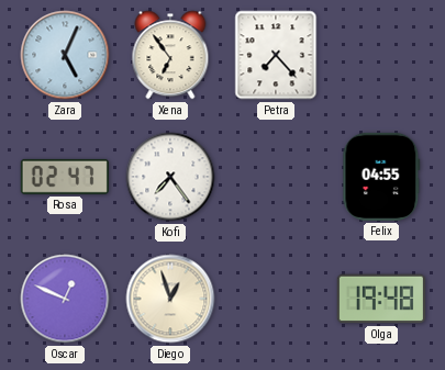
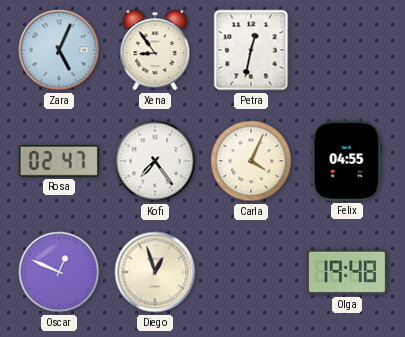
Xena: 6:54 -> 8:54
Petra: 7:23 -> 12:32
Carla: none -> 4:04
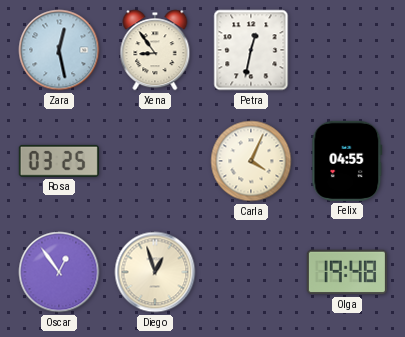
Zara: 5:04 -> 12:28
Rosa: 02:47 -> 03:25
Kofi: 7:24 -> none
Oscar: 12:49 -> 12:54
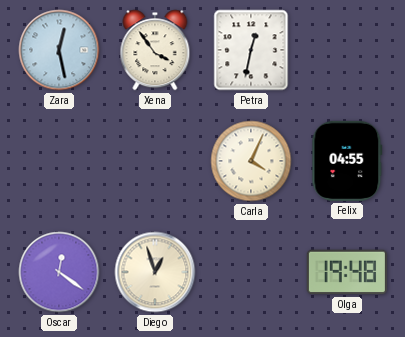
Xena: 8:54 -> 3:54
Rosa: 03:25 -> none
Oscar: 12:54 -> 12:21
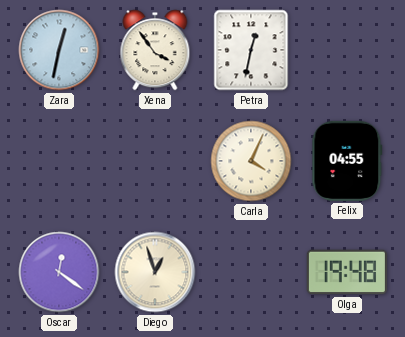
Zara: 12:28 -> 12:32
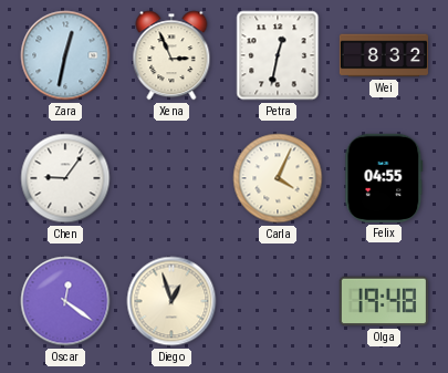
Xena: 3:54 -> 2:56
Wei: none -> 8:32
Chen: none -> 9:06
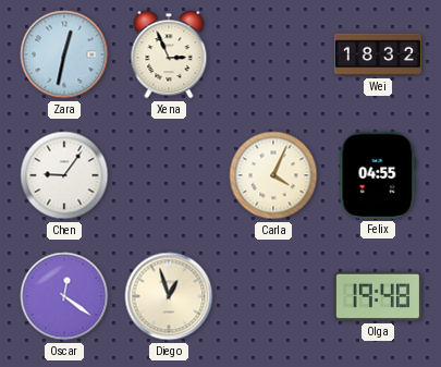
Petra: 12:32 -> none
Wei: 8:32 -> 18:32
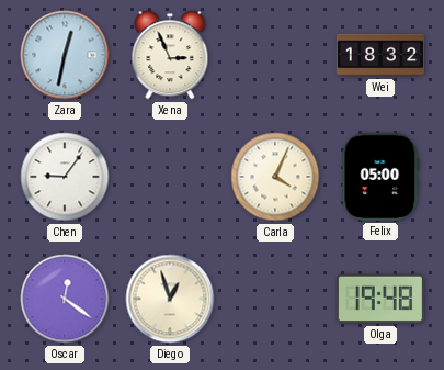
Felix: 04:55 -> 05:00
